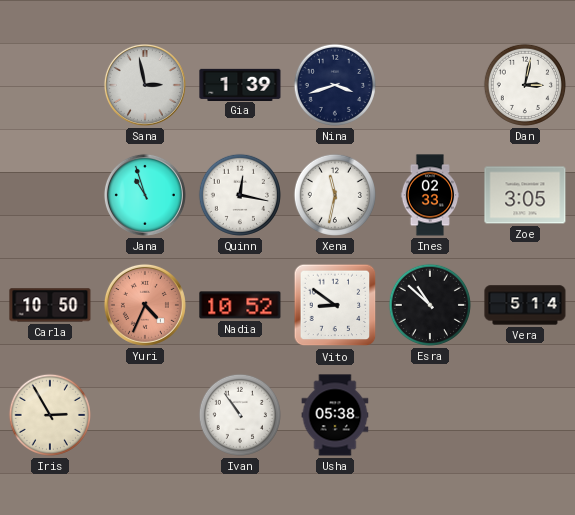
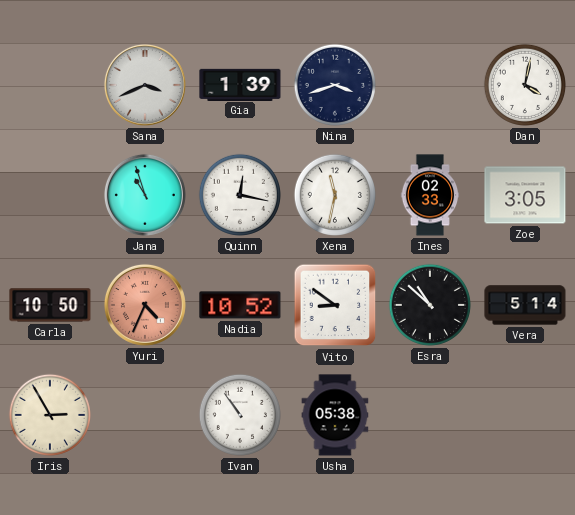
Sana: 2:58 -> 3:41
Dan: 3:02 -> 4:02
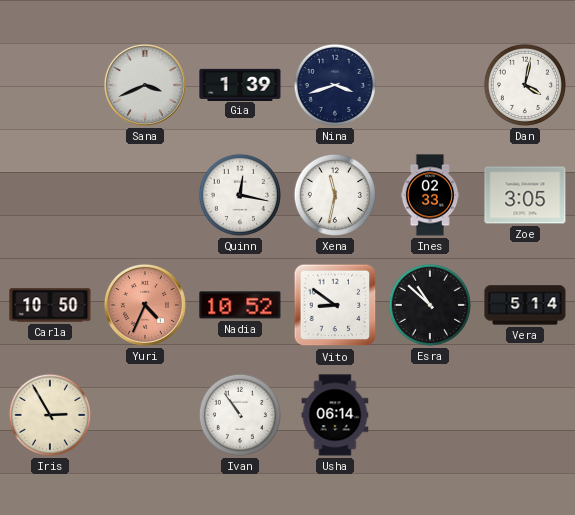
Jana: 10:57 -> none
Usha: 05:38 -> 06:14
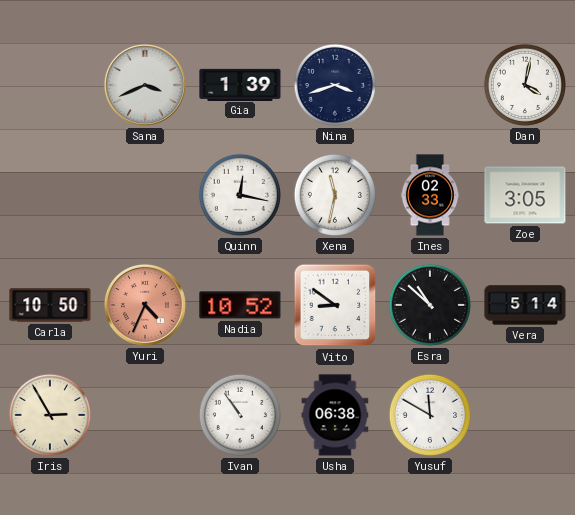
Usha: 06:14 -> 06:38
Yusuf: none -> 11:50
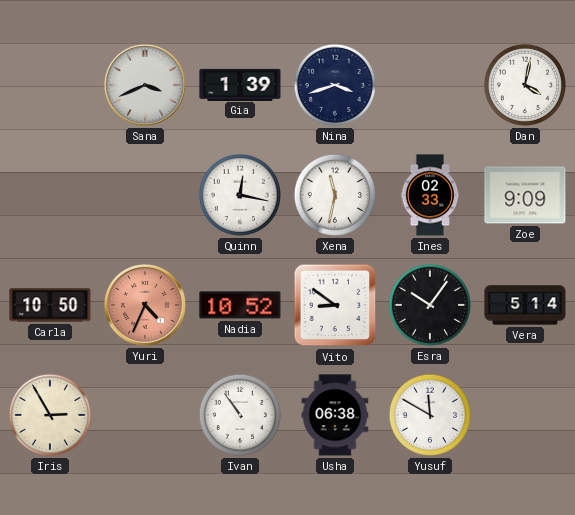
Zoe: 3:05 -> 9:09
Esra: 10:52 -> 10:06
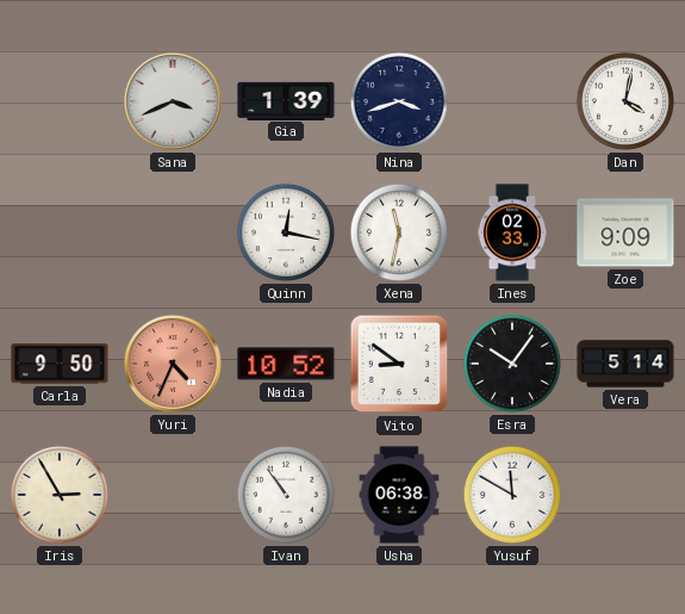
Carla: 10:50 -> 9:50
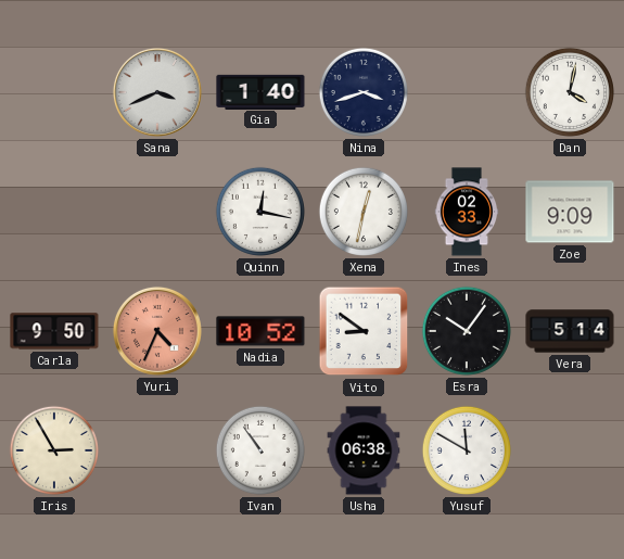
Gia: 1:39 -> 1:40
Xena: 11:32 -> 12:32
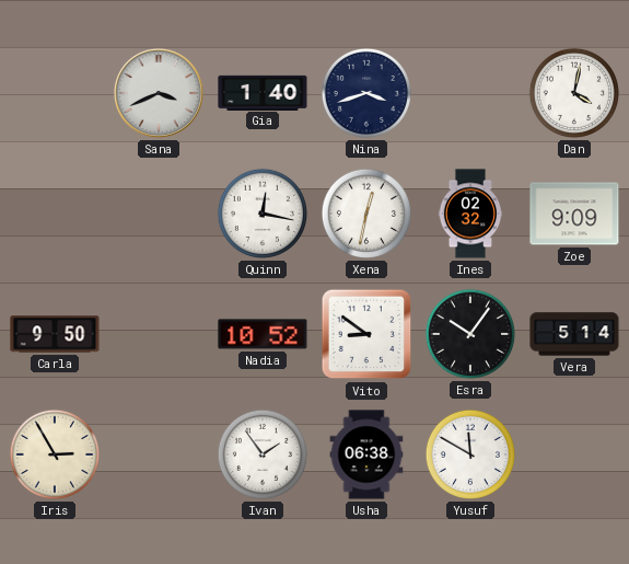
Ines: 02:33 -> 02:32
Yuri: 4:34 -> none
Ivan: 10:54 -> 1:54
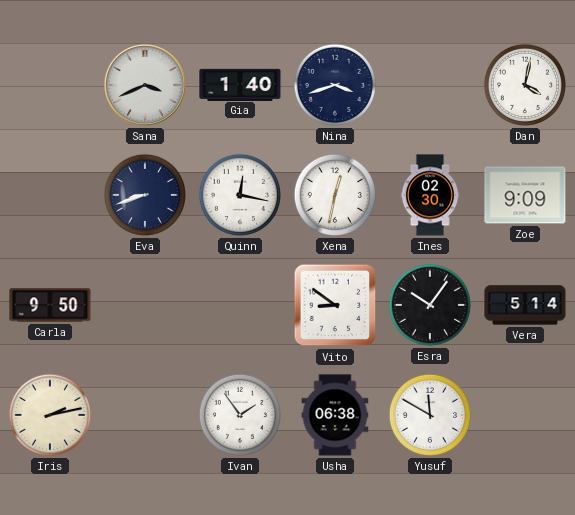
Eva: none -> 8:42
Ines: 02:32 -> 02:30
Nadia: 10:52 -> none
Iris: 2:55 -> 2:13
